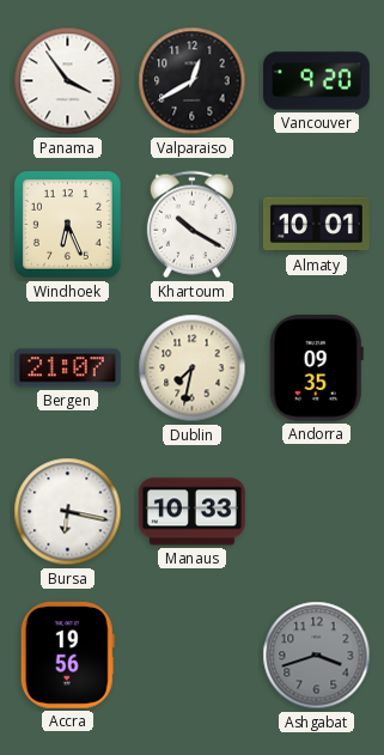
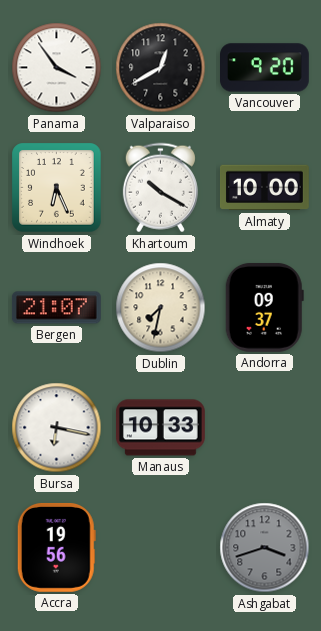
Almaty: 10:01 -> 10:00
Andorra: 09:35 -> 09:37
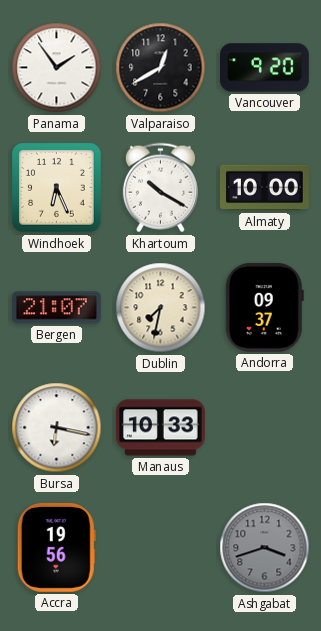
Panama: 3:54 -> 1:54
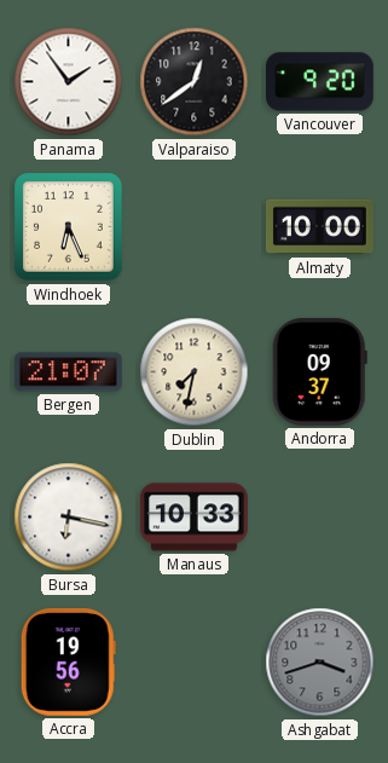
Valparaiso: 12:40 -> 12:39
Khartoum: 10:20 -> none
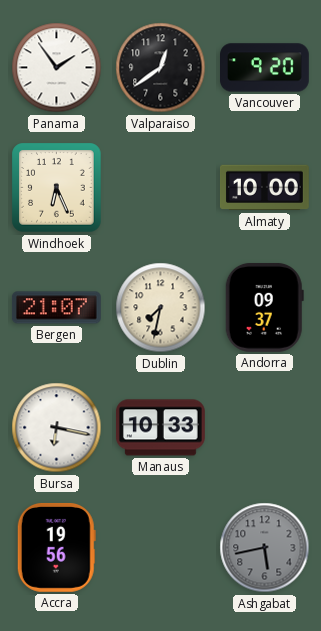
Ashgabat: 3:42 -> 5:43
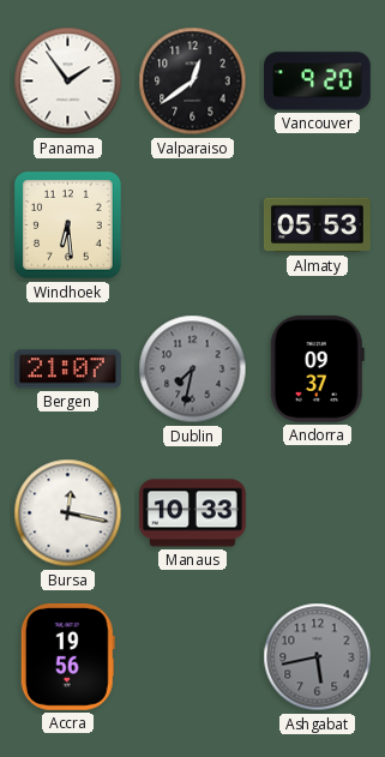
Windhoek: 6:26 -> 6:29
Almaty: 10:00 -> 05:53
Dublin dial: cream -> grey
Bursa: 6:17 -> 12:17
